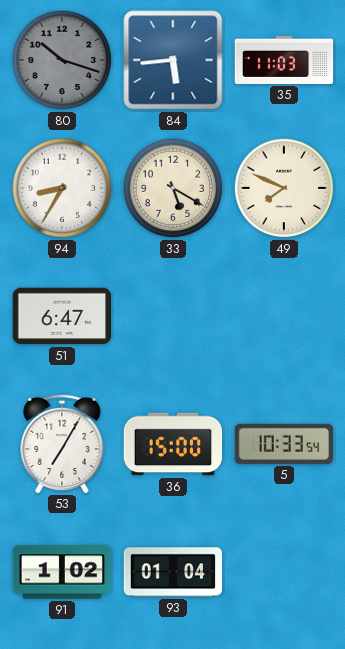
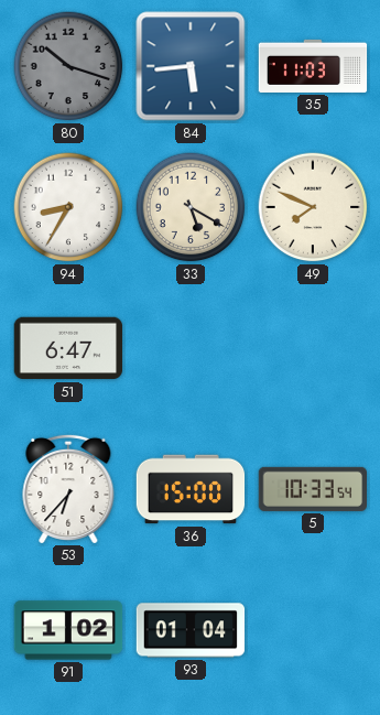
53: 7:05 -> 6:37
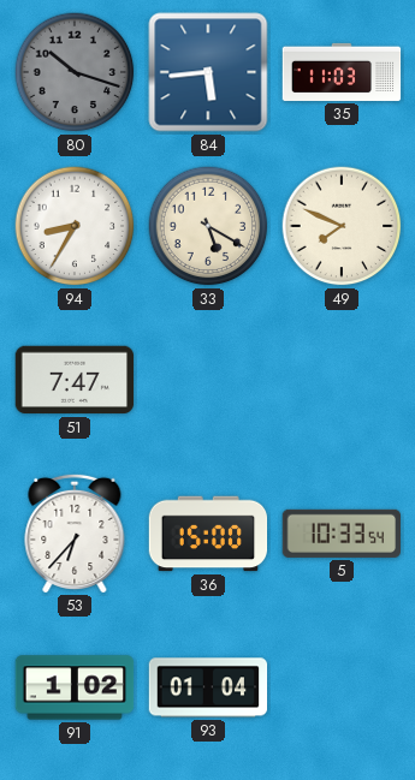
51: 6:47 -> 7:47
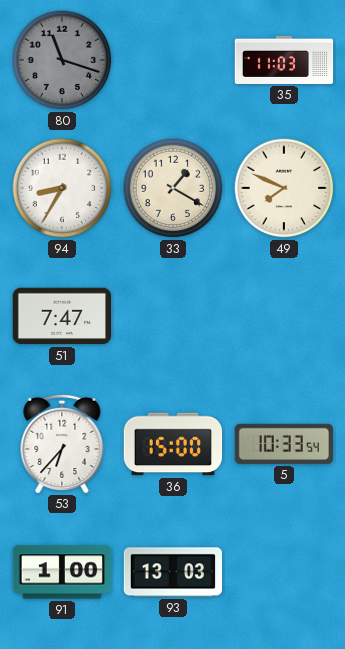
80: 10:18 -> 11:18
84: 5:44 -> none
33: 5:20 -> 1:20
91: 1:02 -> 1:00
93: 01:04 -> 13:03
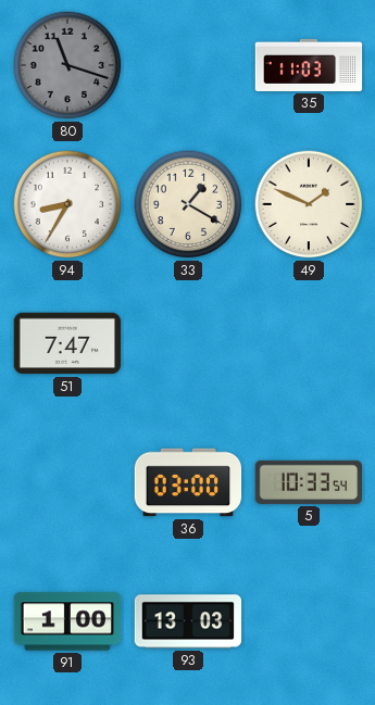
49: 7:49 -> 1:49
53: 6:37 -> none
36: 15:00 -> 03:00
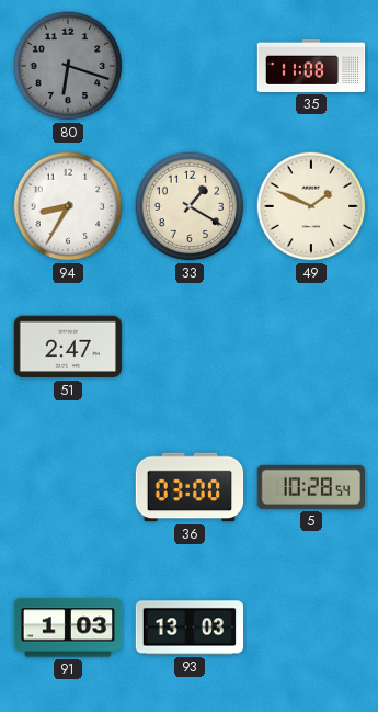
80: 11:18 -> 6:18
35: 11:03 -> 11:08
51: 7:47 -> 2:47
5: 10:33 -> 10:28
91: 1:00 -> 1:03
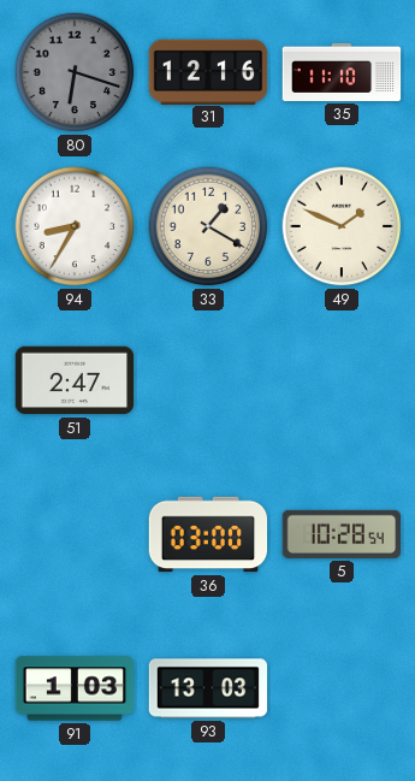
31: none -> 12:16
35: 11:08 -> 11:10
